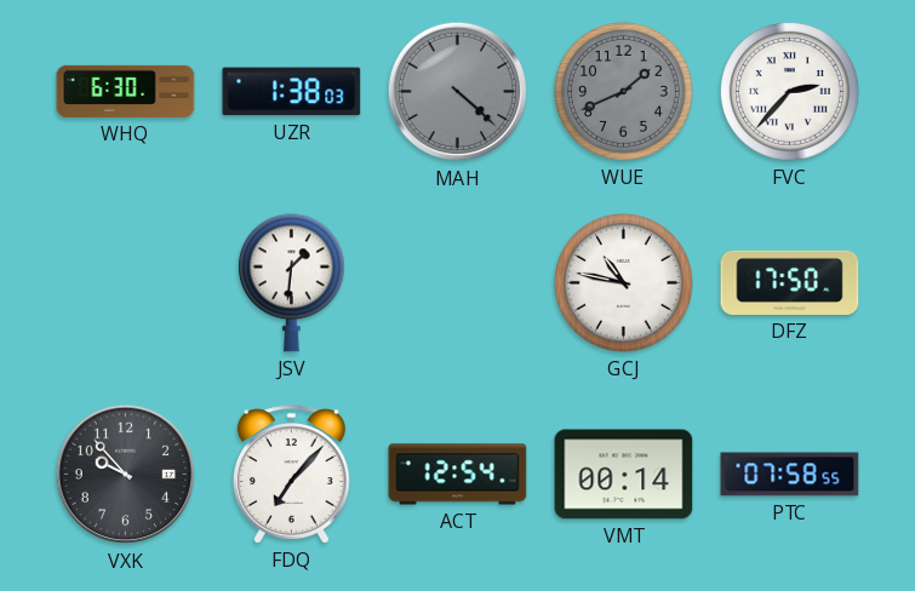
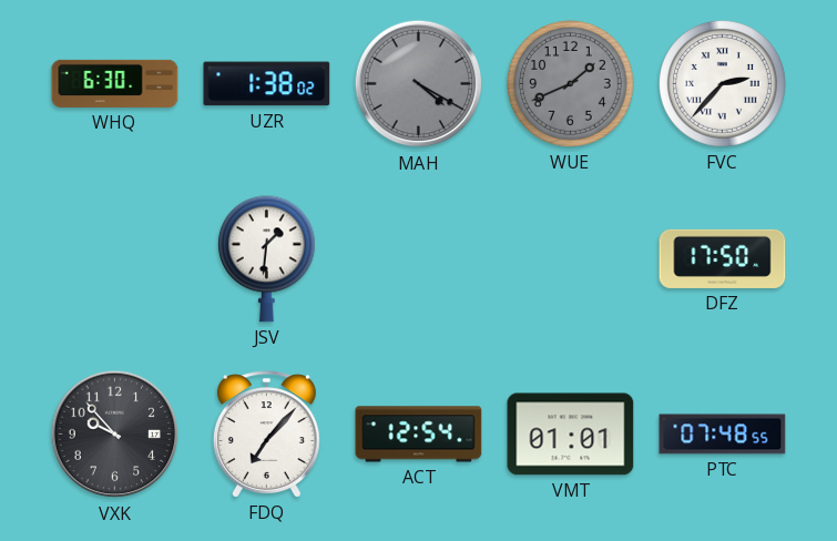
UZR: 1:38:03 -> 1:38:02
MAH: 4:22 -> 4:20
GCJ: 10:47 -> none
VMT: 00:14 -> 01:01
PTC: 07:58 -> 07:48
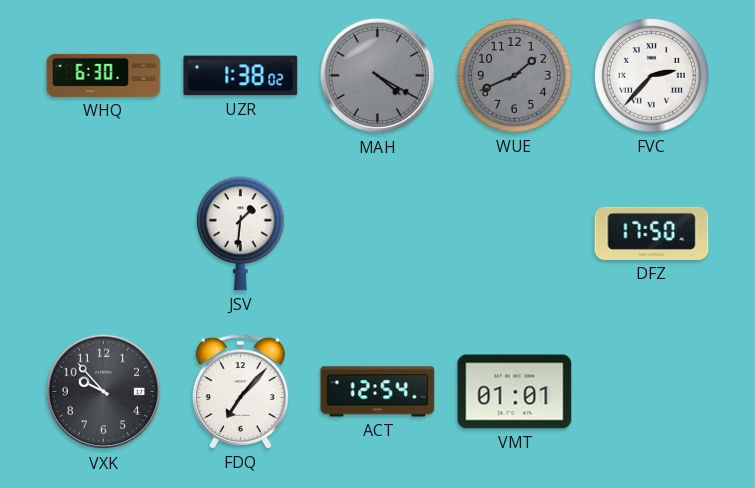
PTC: 07:48 -> none
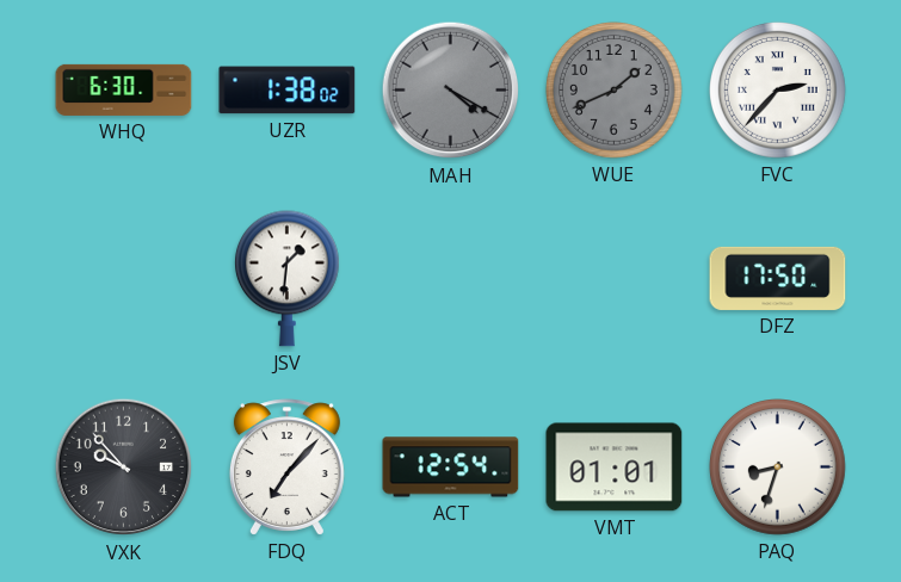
PAQ: none -> 8:33
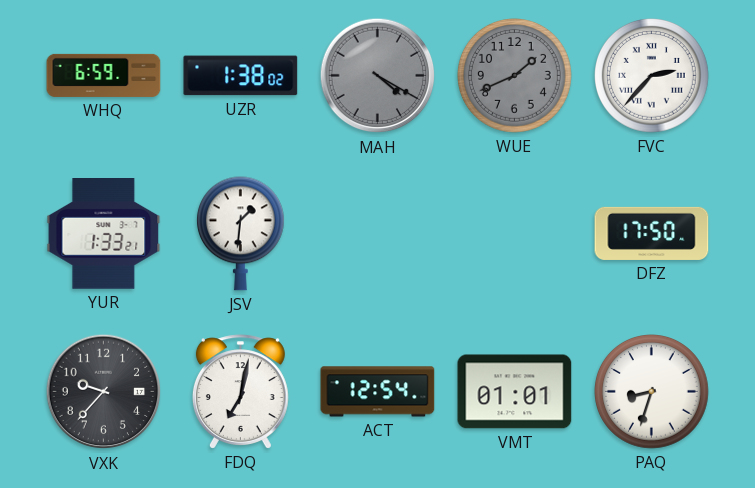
WHQ: 6:30 -> 6:59
YUR: none -> 1:33
VXK: 9:53 -> 9:37
FDQ: 7:07 -> 7:02
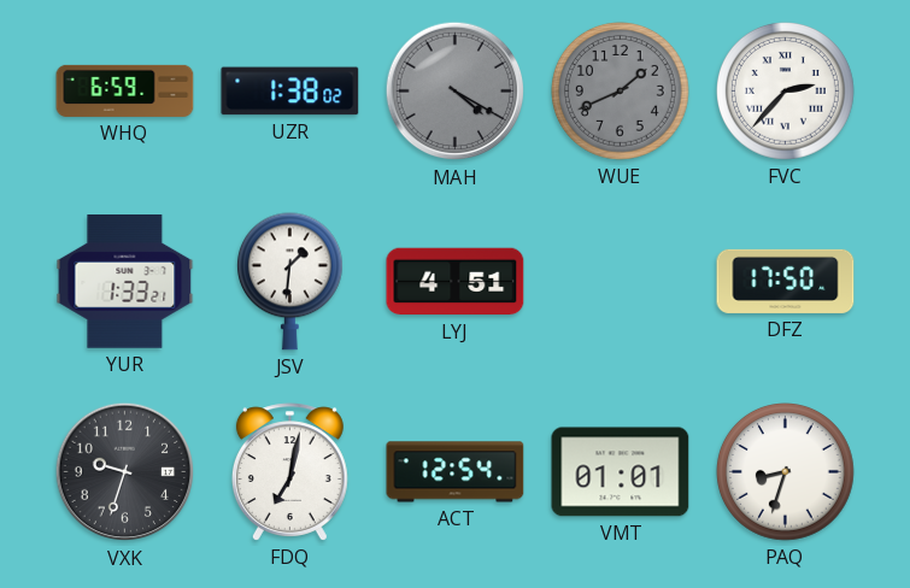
LYJ: none -> 4:51
VXK: 9:37 -> 9:33
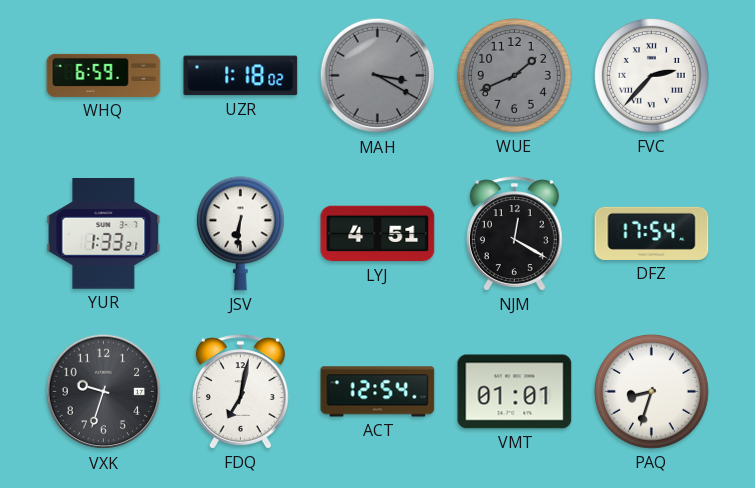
UZR: 1:38 -> 1:18
MAH: 4:20 -> 3:20
JSV: 1:31 -> 6:31
NJM: none -> 12:20
DFZ: 17:50 -> 17:54
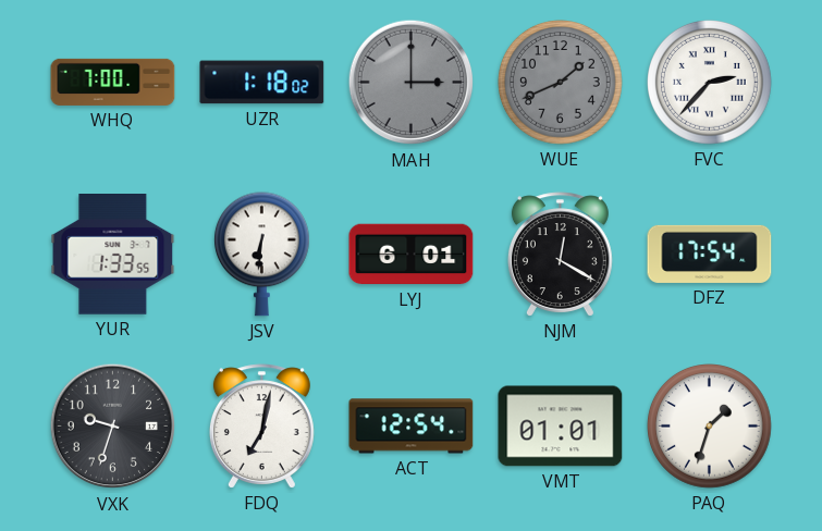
WHQ: 6:59 -> 7:00
MAH: 3:20 -> 3:00
YUR: 1:33:21 -> 1:33:55
LYJ: 4:51 -> 6:01
PAQ: 8:33 -> 1:33
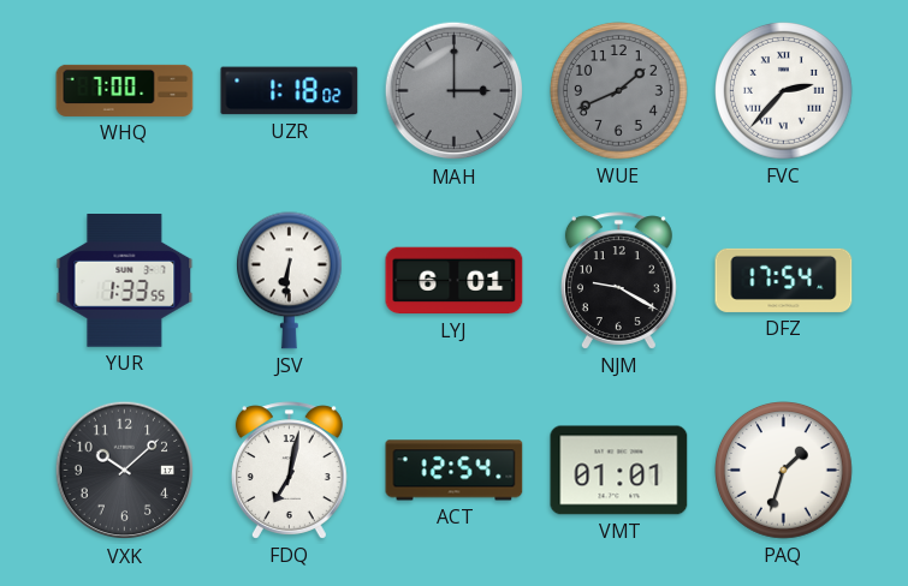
NJM: 12:20 -> 9:20
VXK: 9:33 -> 10:08
